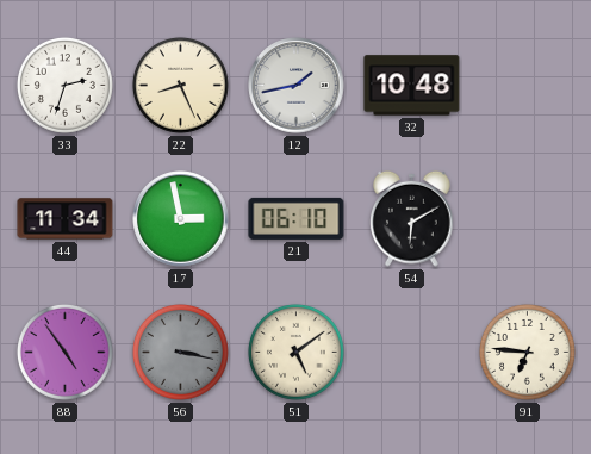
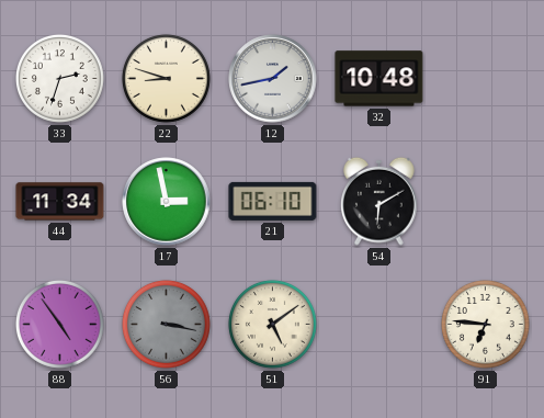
22: 8:26 -> 8:48
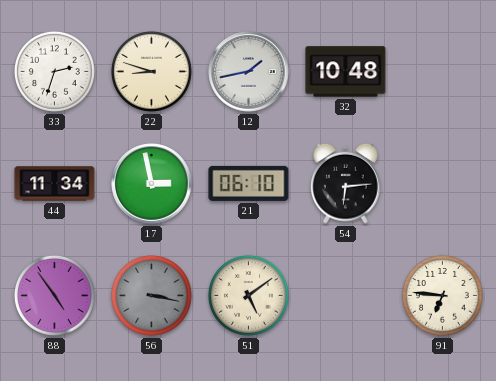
54: 6:10 -> 6:14
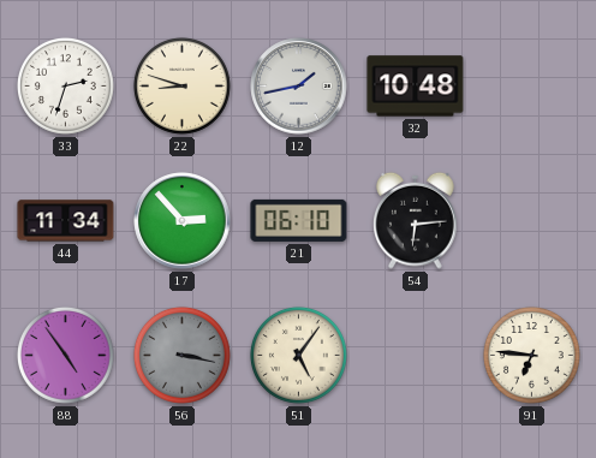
17: 2:58 -> 2:53
51: 5:09 -> 5:06
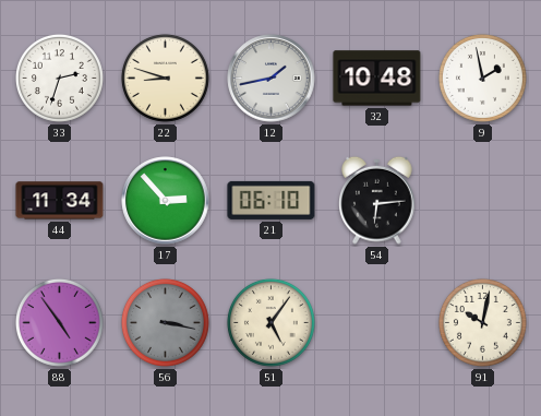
9: none -> 1:58
91: 6:46 -> 10:02
